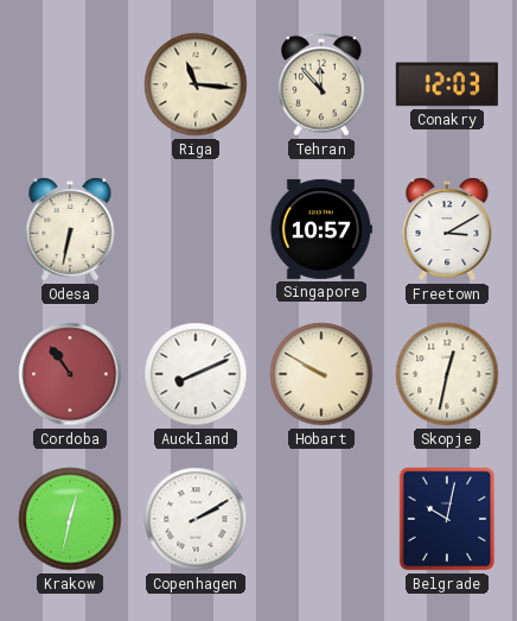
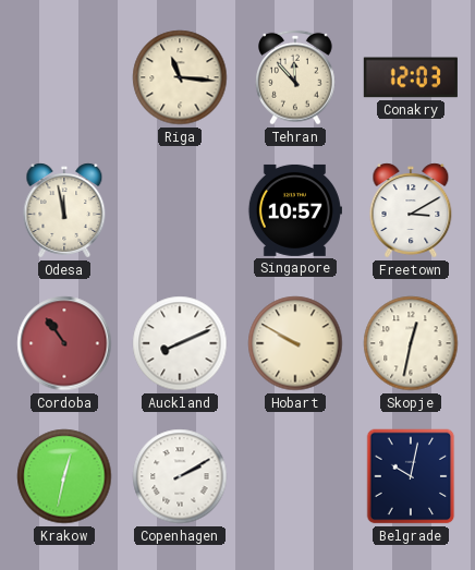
Odesa: 6:32 -> 11:58
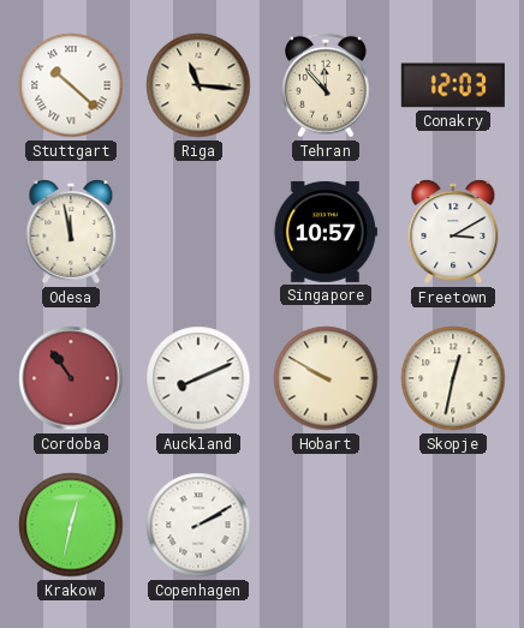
Stuttgart: none -> 10:22
Belgrade: 10:02 -> none
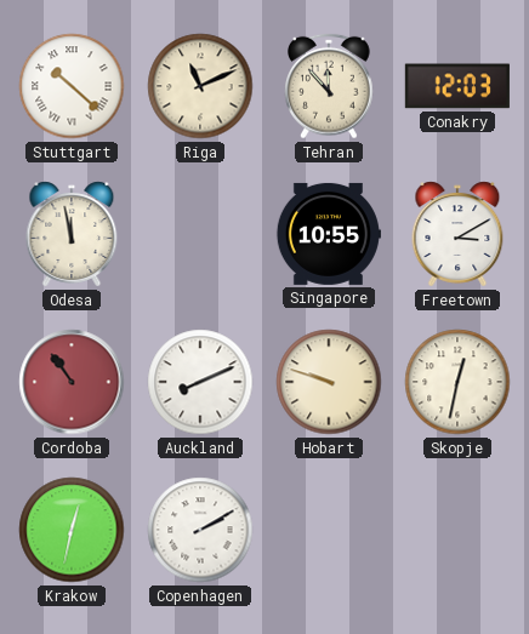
Riga: 11:16 -> 11:11
Singapore: 10:57 -> 10:55
Hobart: 9:50 -> 9:48
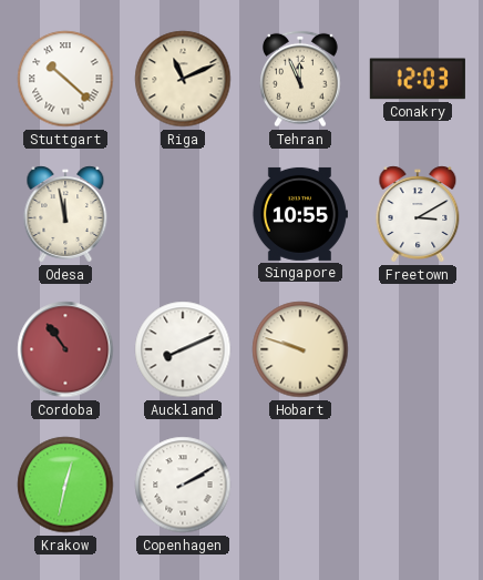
Tehran: 11:53 -> 11:56
Skopje: 12:32 -> none
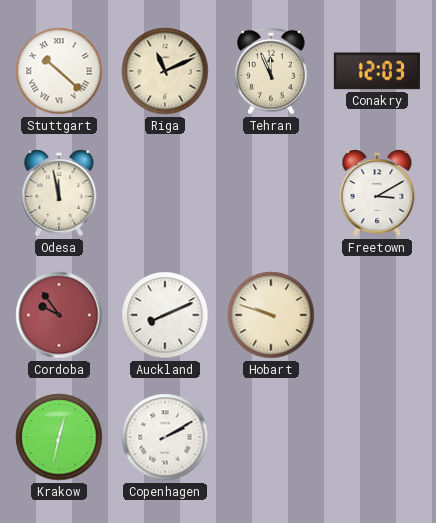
Singapore: 10:55 -> none
Cordoba: 10:54 -> 9:54
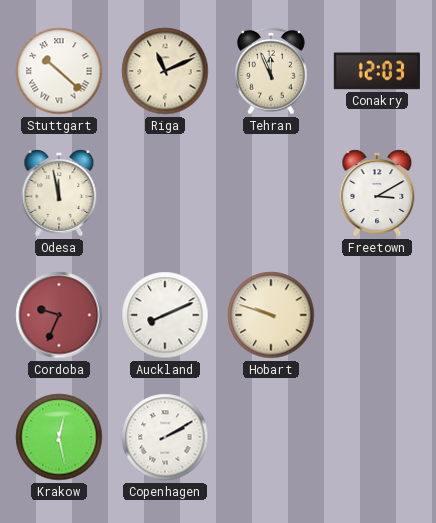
Cordoba: 9:54 -> 9:34
Krakow: 12:32 -> 12:28
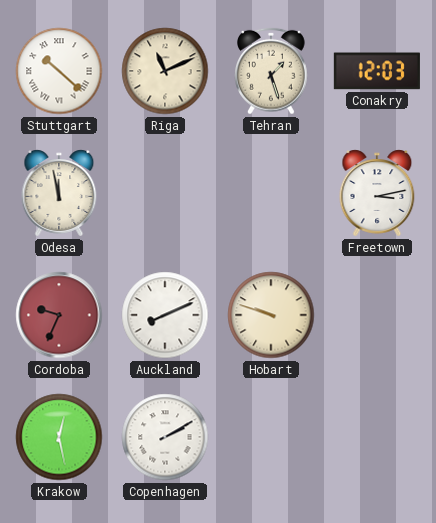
Tehran: 11:56 -> 1:27
Freetown: 3:10 -> 3:13
